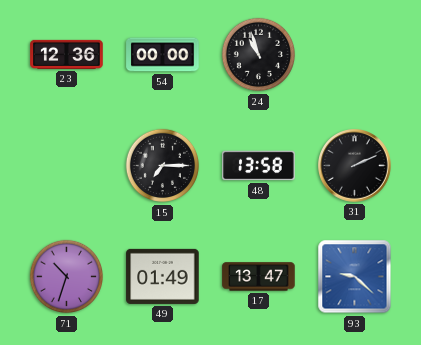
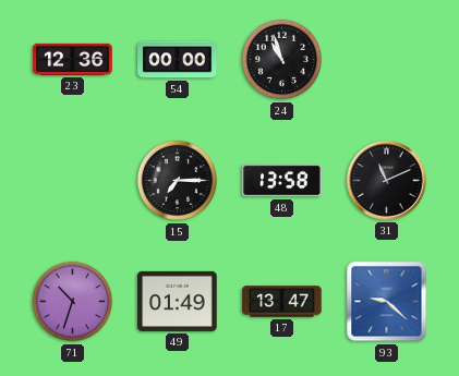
31: 2:11 -> 11:11
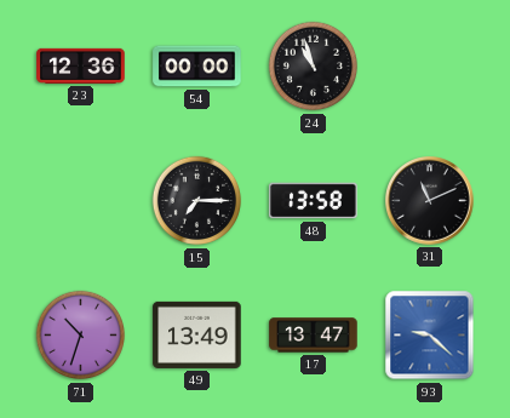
49: 01:49 -> 13:49
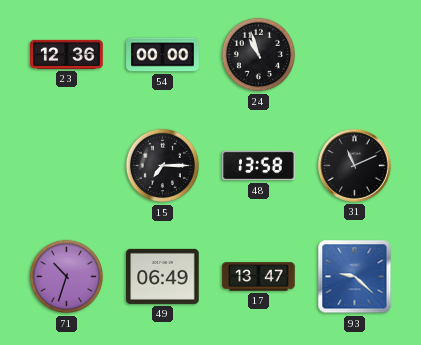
49: 13:49 -> 06:49
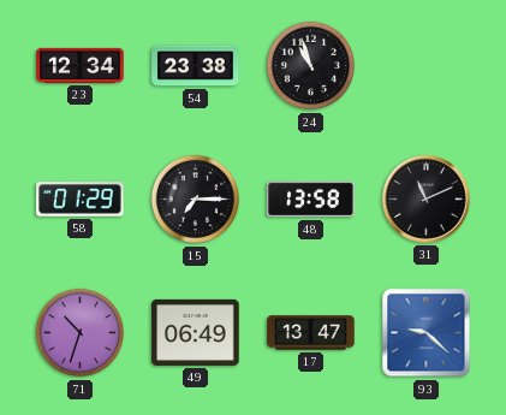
23: 12:36 -> 12:34
54: 00:00 -> 23:38
58: none -> 01:29
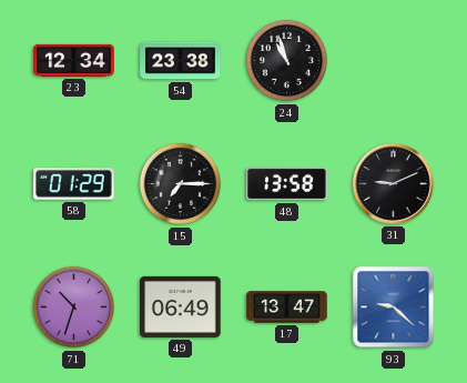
31: 11:11 -> 9:11
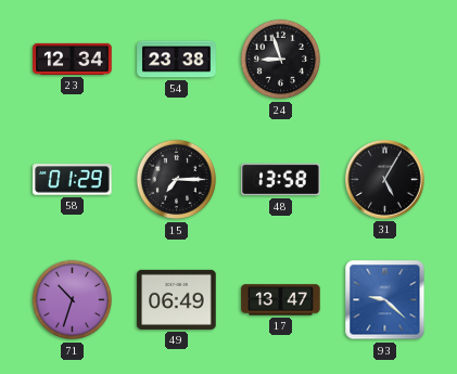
24: 10:57 -> 8:57
31: 9:11 -> 5:05
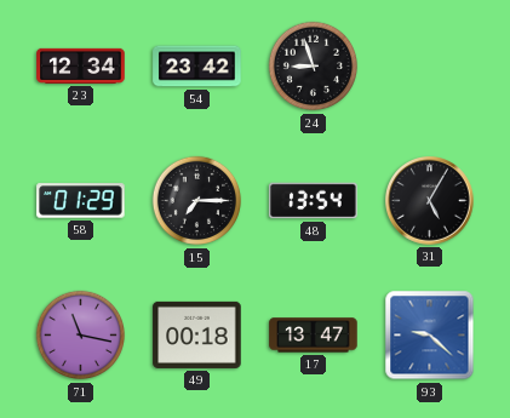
54: 23:38 -> 23:42
48: 13:58 -> 13:54
71: 10:33 -> 11:17
49: 06:49 -> 00:18
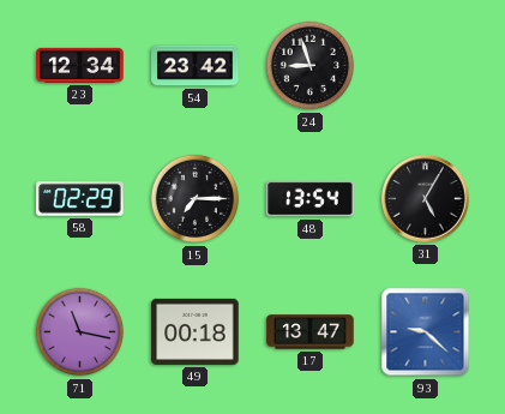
58: 01:29 -> 02:29
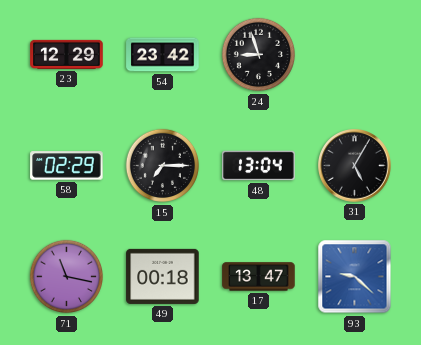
23: 12:34 -> 12:29
48: 13:54 -> 13:04
